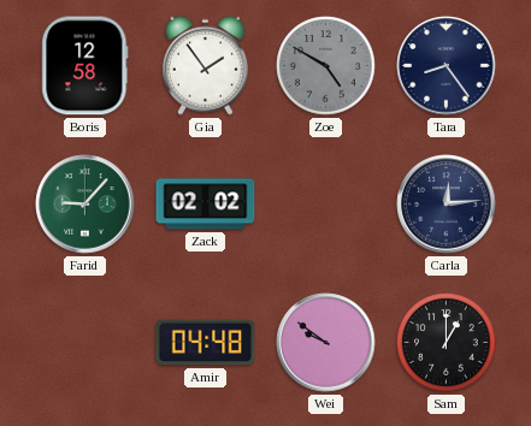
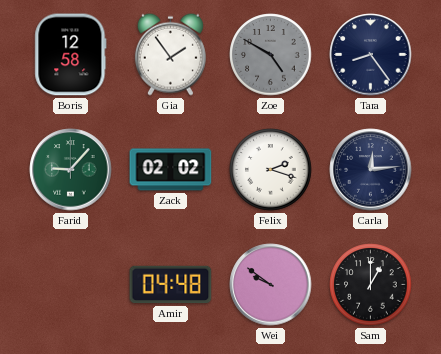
Felix: none -> 2:18
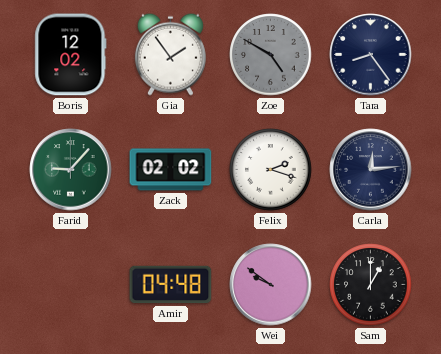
Boris: 12:58 -> 12:02
